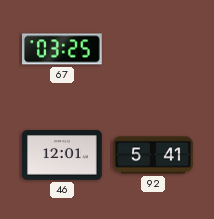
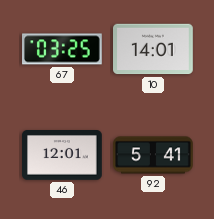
10: none -> 14:01
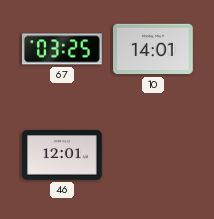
92: 5:41 -> none
